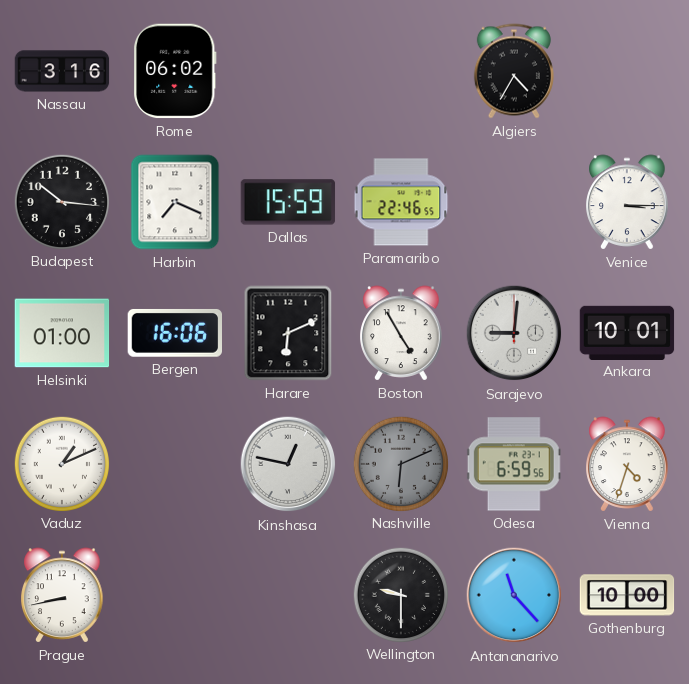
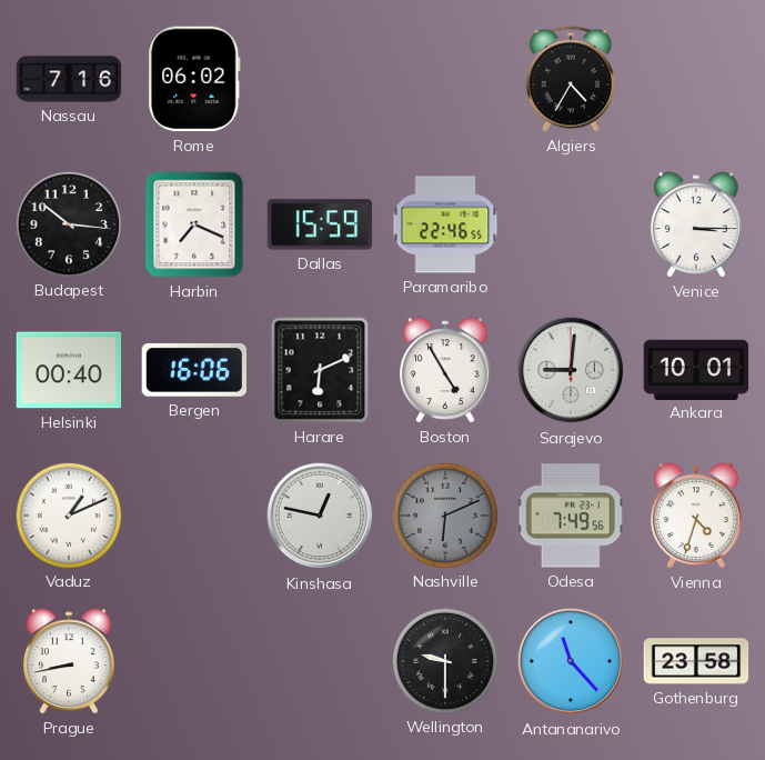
Nassau: 3:16 -> 7:16
Helsinki: 01:00 -> 00:40
Odesa: 6:59 -> 7:49
Gothenburg: 10:00 -> 23:58
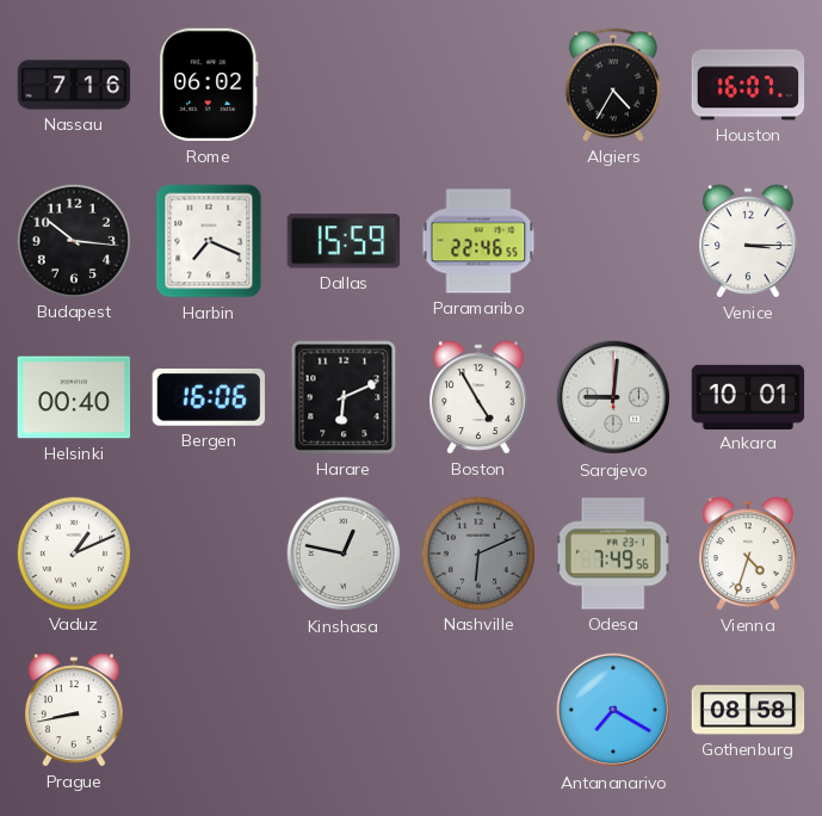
Houston: none -> 16:07
Wellington: 9:30 -> none
Antananarivo: 11:23 -> 7:20
Gothenburg: 23:58 -> 08:58
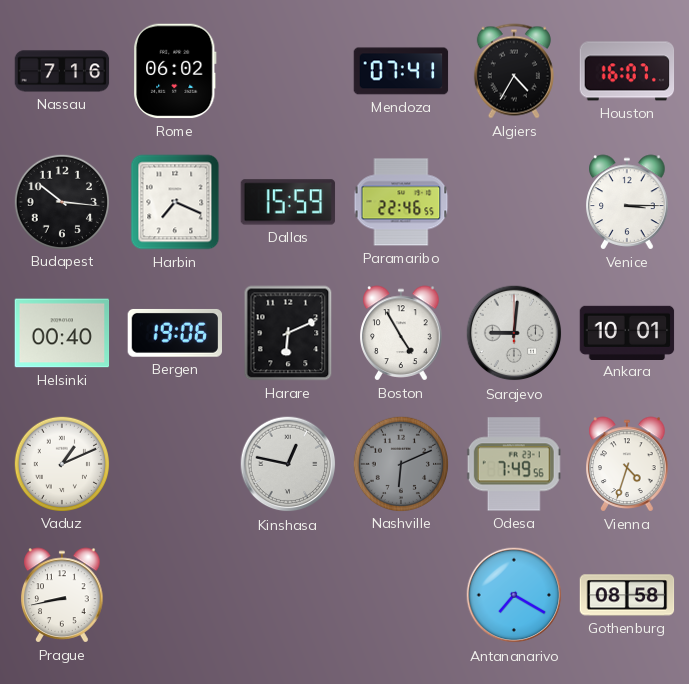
Mendoza: none -> 07:41
Bergen: 16:06 -> 19:06
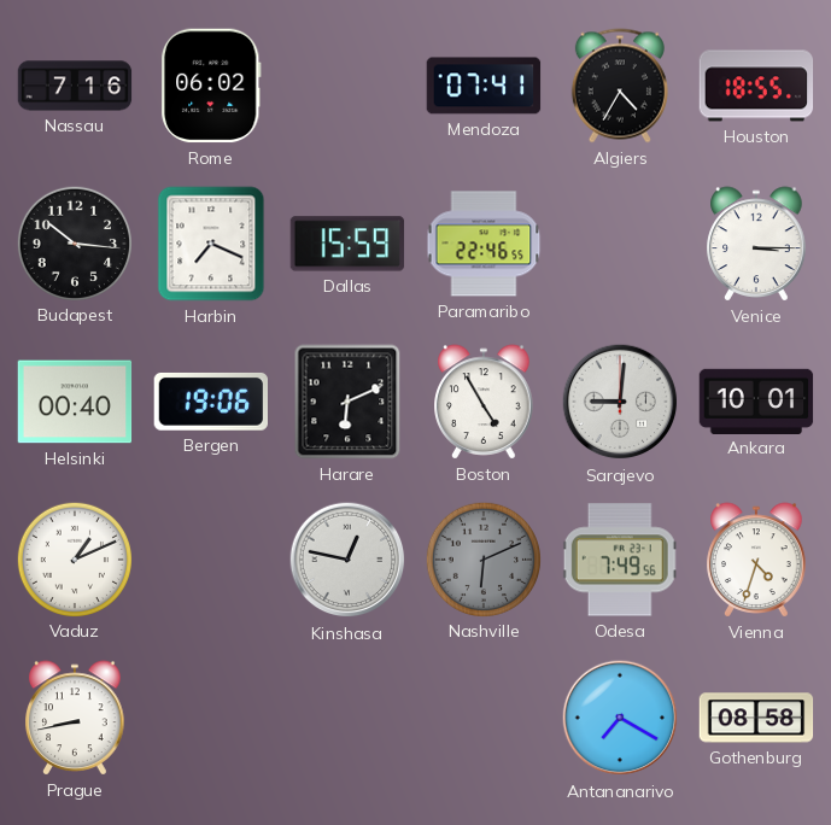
Houston: 16:07 -> 18:55
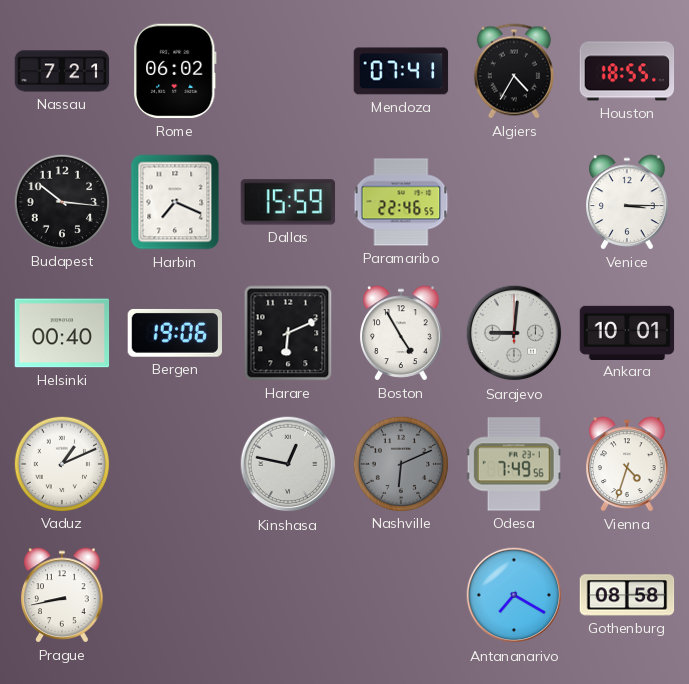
Nassau: 7:16 -> 7:21
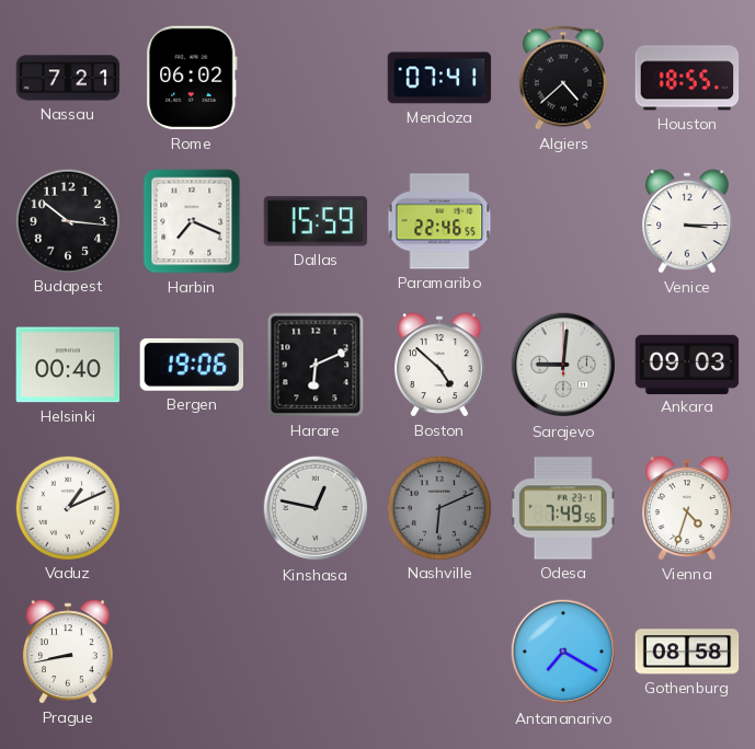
Algiers: 4:35 -> 4:38
Boston: 4:55 -> 4:52
Ankara: 10:01 -> 09:03
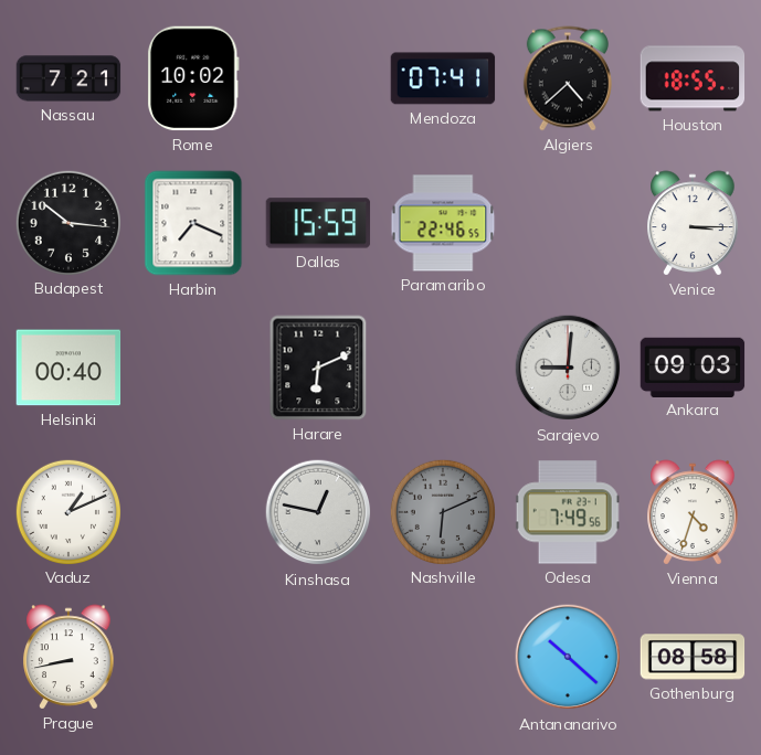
Rome: 06:02 -> 10:02
Bergen: 19:06 -> none
Boston: 4:52 -> none
Antananarivo: 7:20 -> 10:22
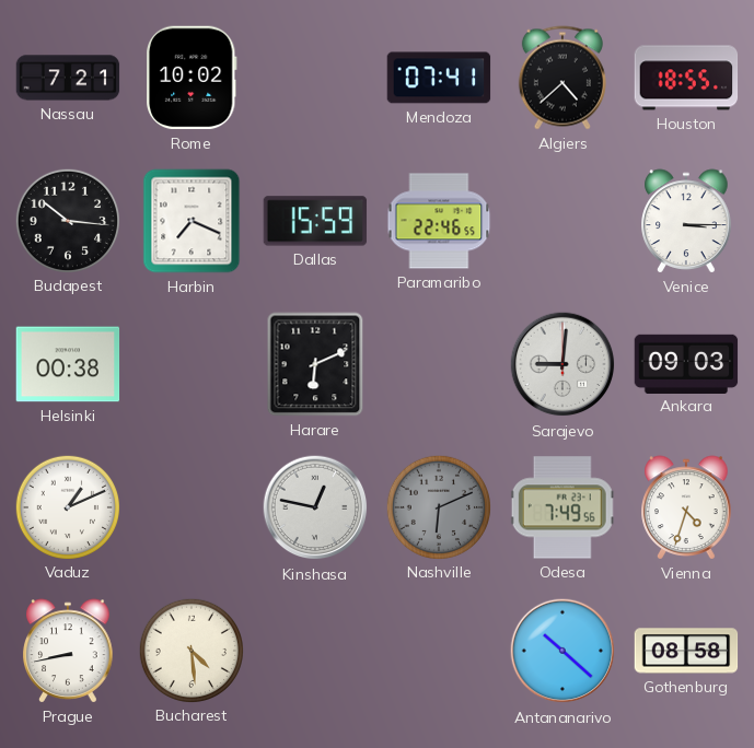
Helsinki: 00:40 -> 00:38
Bucharest: none -> 4:29
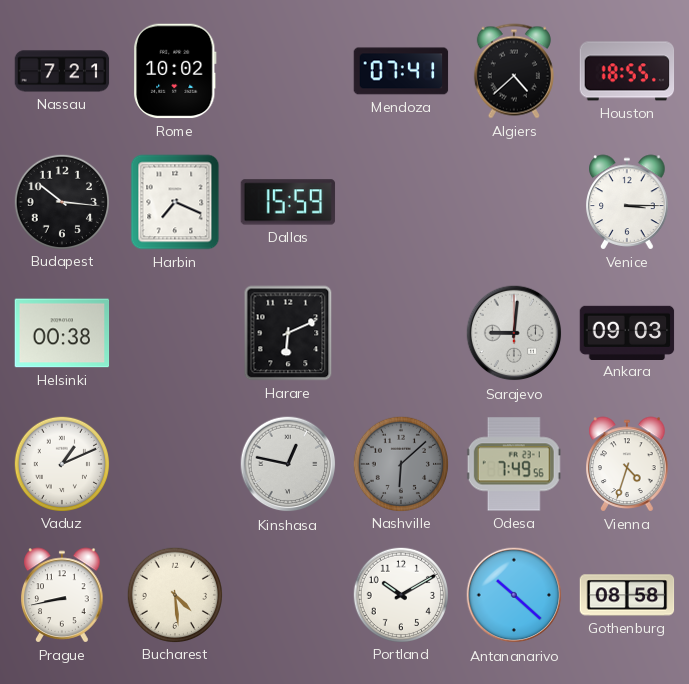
Paramaribo: 22:46 -> none
Nashville: 6:11 -> 6:08
Portland: none -> 10:10
